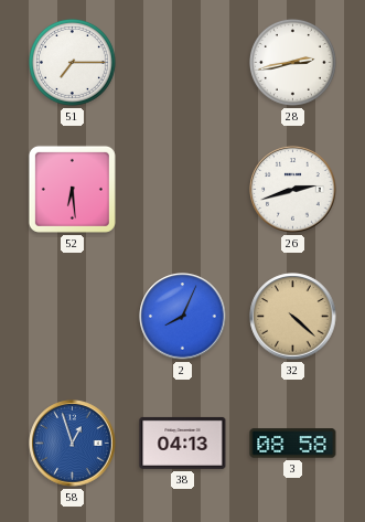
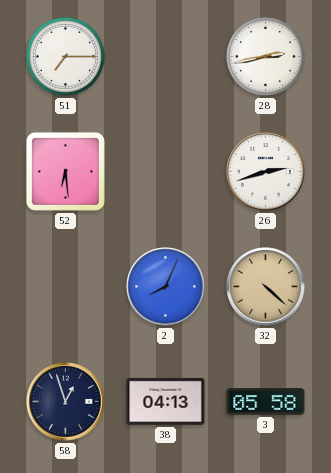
58 dial: blue -> navy
3: 08:58 -> 05:58
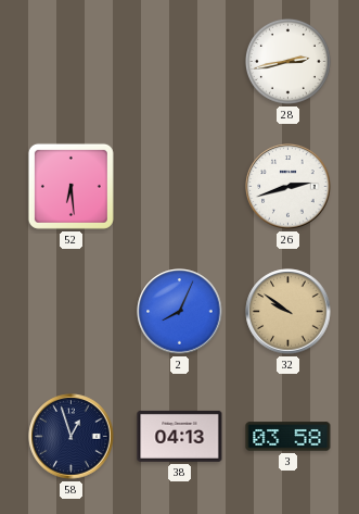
51: 7:15 -> none
32: 4:22 -> 9:51
3: 05:58 -> 03:58
